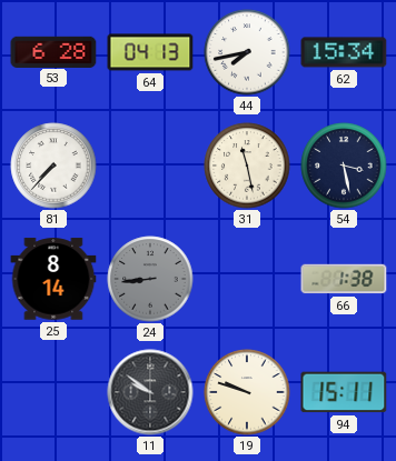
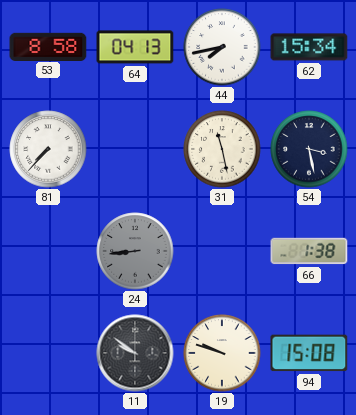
53: 6:28 -> 8:58
25: 8:14 -> none
94: 15:11 -> 15:08
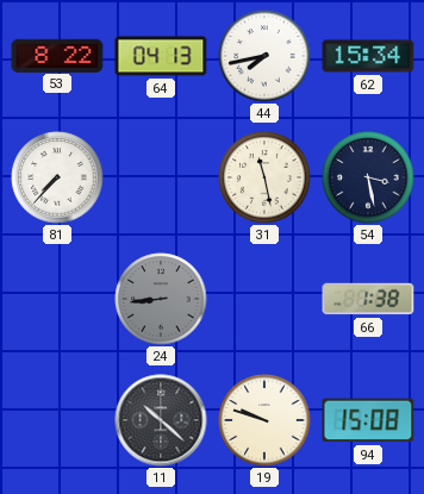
53: 8:58 -> 8:22
11: 9:51 -> 10:22
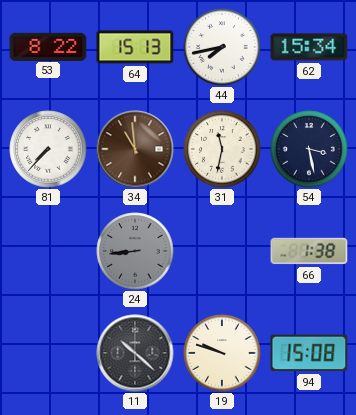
64: 04:13 -> 15:13
34: none -> 10:59
31: 11:28 -> 11:32
